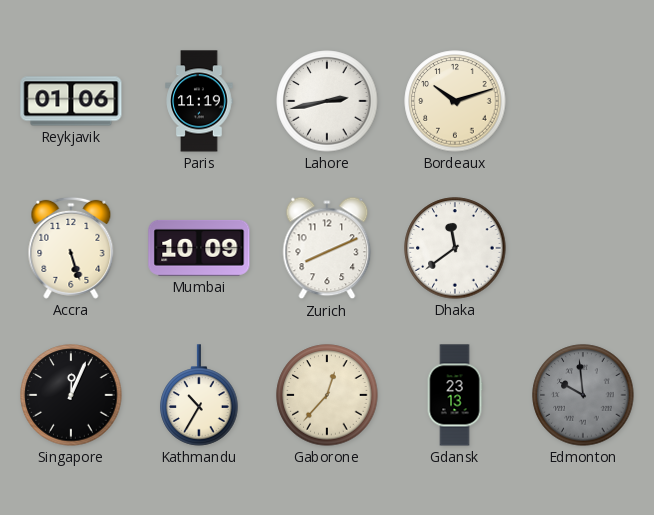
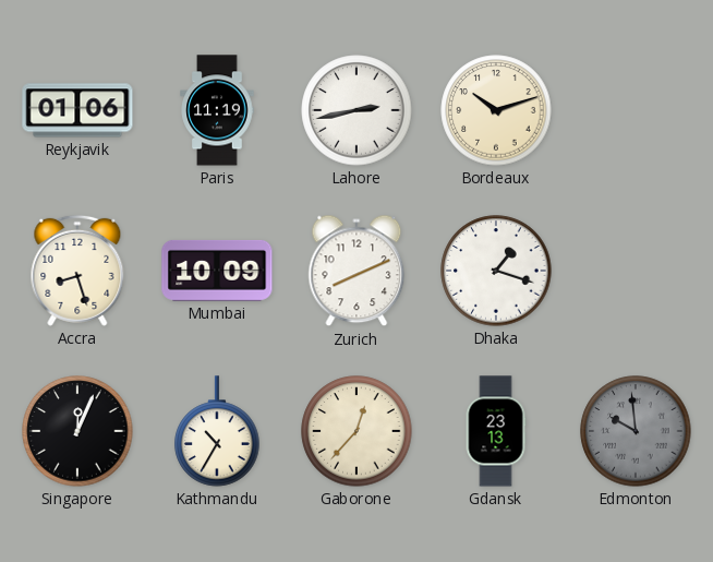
Accra: 5:27 -> 8:27
Dhaka: 11:39 -> 1:18
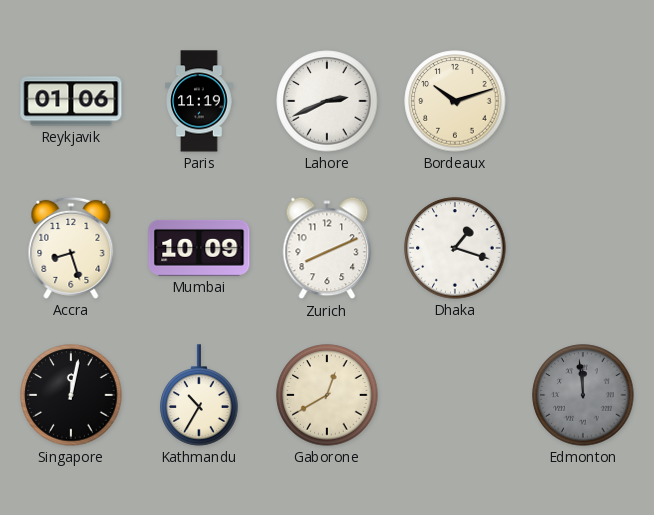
Lahore: 2:43 -> 2:41
Singapore: 12:04 -> 12:02
Gaborone: 12:37 -> 12:40
Gdansk: 23:13 -> none
Edmonton: 9:59 -> 11:59
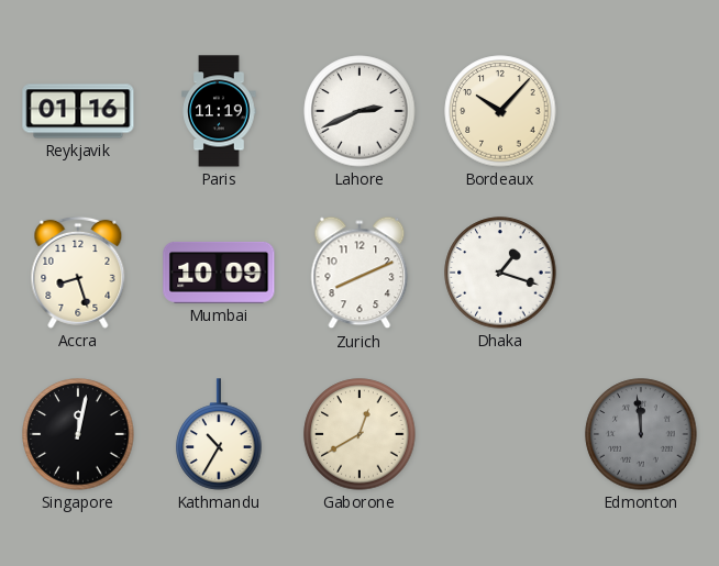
Reykjavik: 01:06 -> 01:16
Bordeaux: 10:12 -> 10:07
